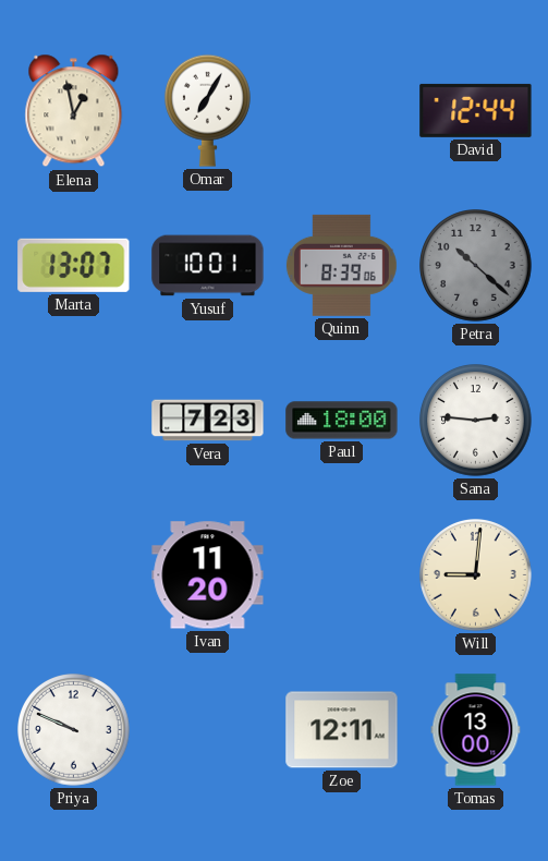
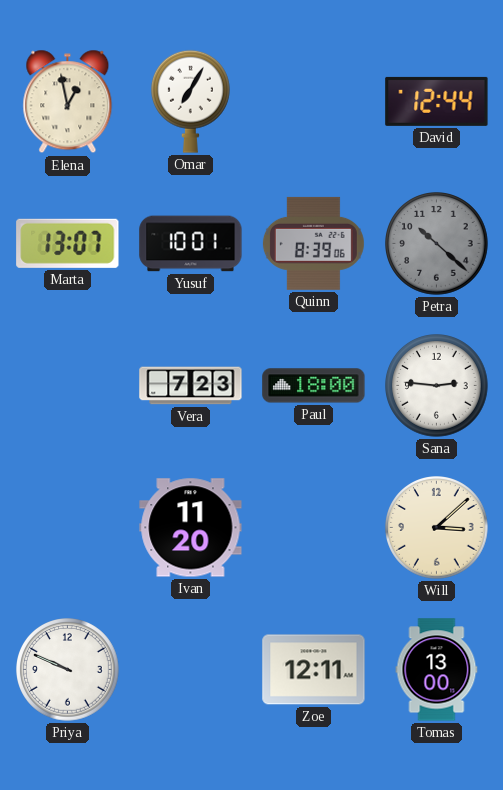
Will: 9:01 -> 3:08
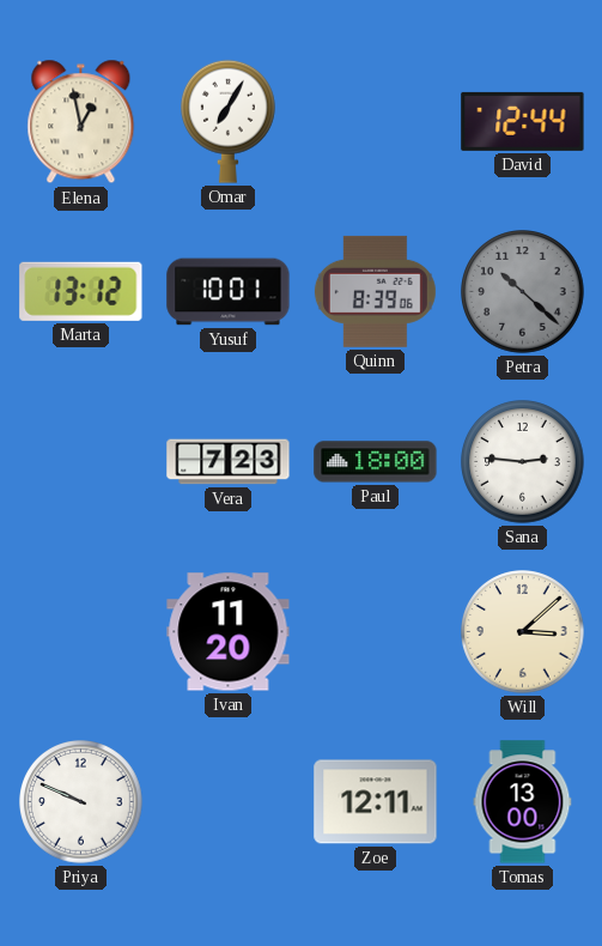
Marta: 13:07 -> 13:12
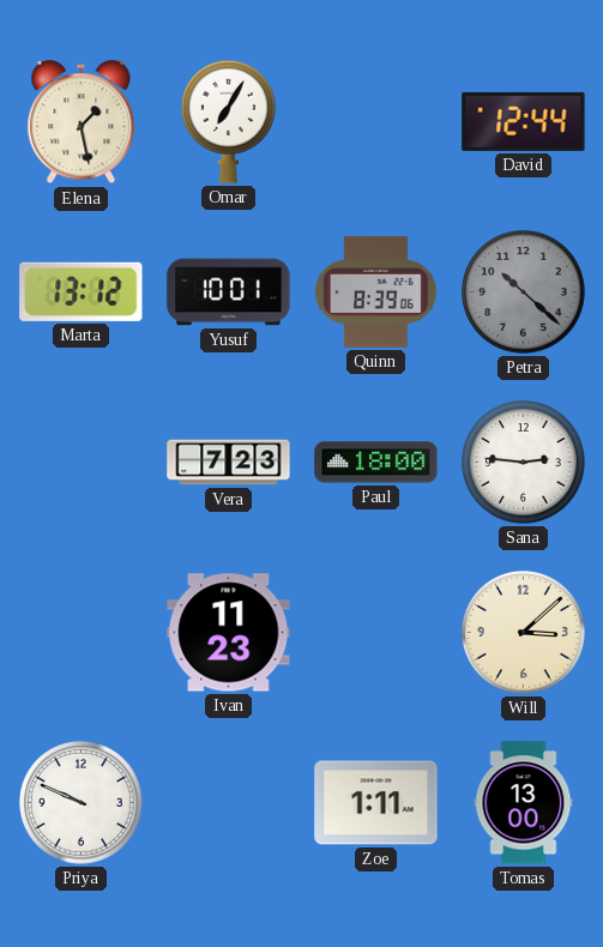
Elena: 12:58 -> 1:28
Ivan: 11:20 -> 11:23
Zoe: 12:11 -> 1:11
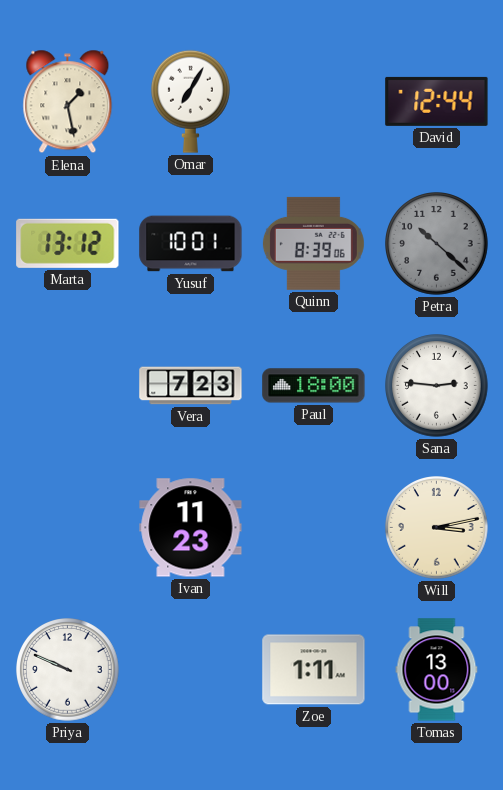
Will: 3:08 -> 3:13
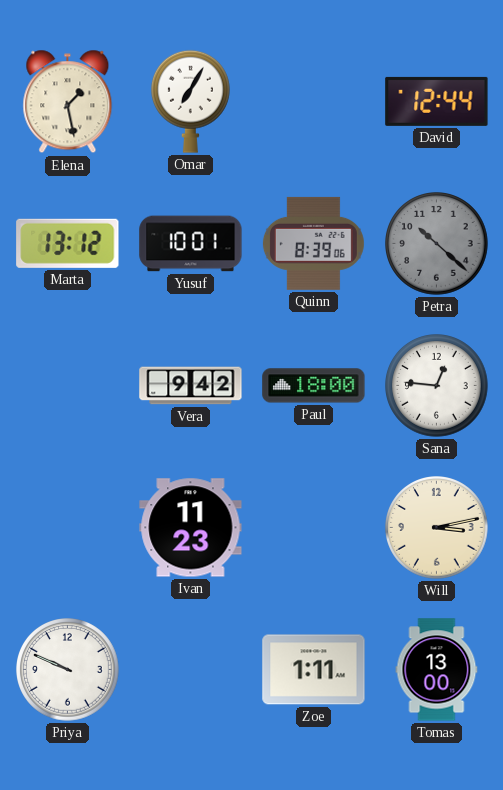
Vera: 7:23 -> 9:42
Sana: 2:46 -> 12:46
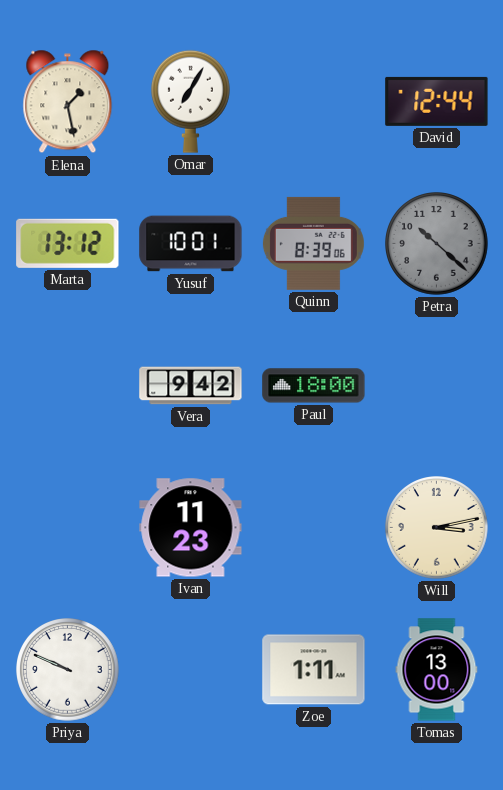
Sana: 12:46 -> none
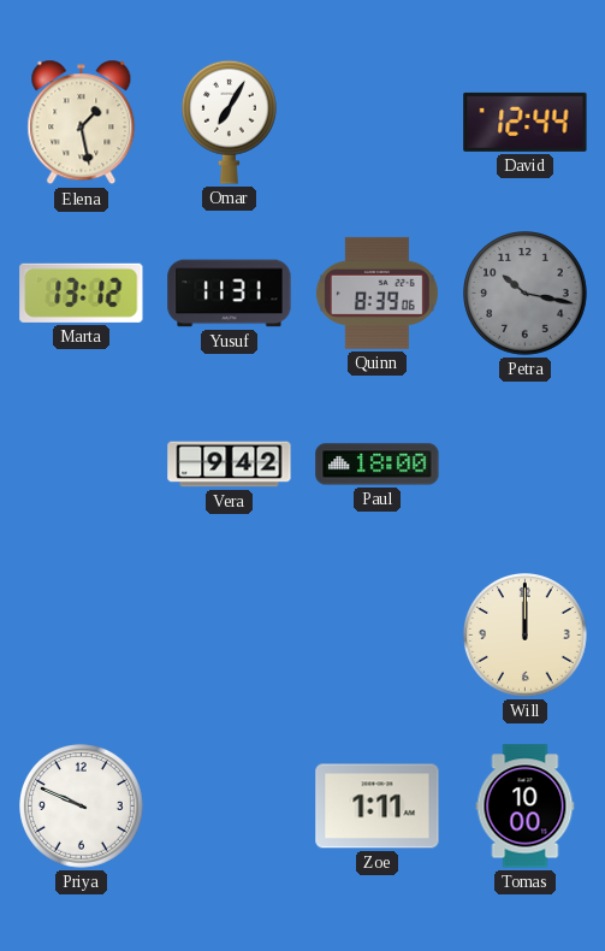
Yusuf: 10:01 -> 11:31
Petra: 10:22 -> 10:17
Ivan: 11:23 -> none
Will: 3:13 -> 12:00
Tomas: 13:00 -> 10:00
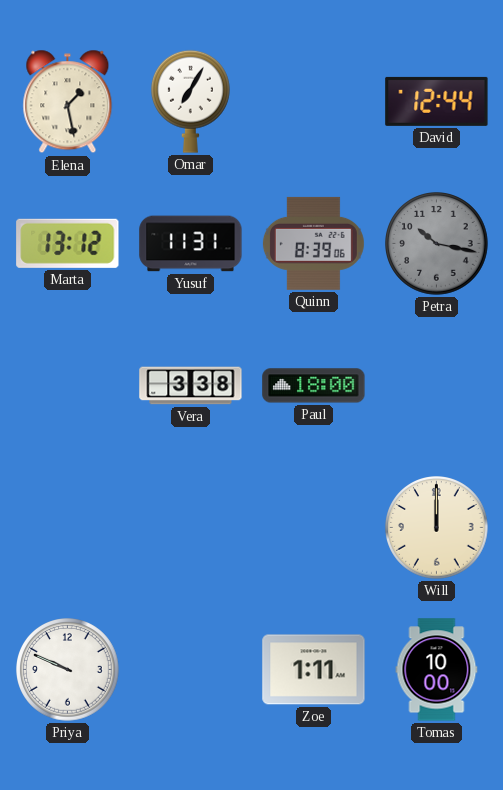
Vera: 9:42 -> 3:38
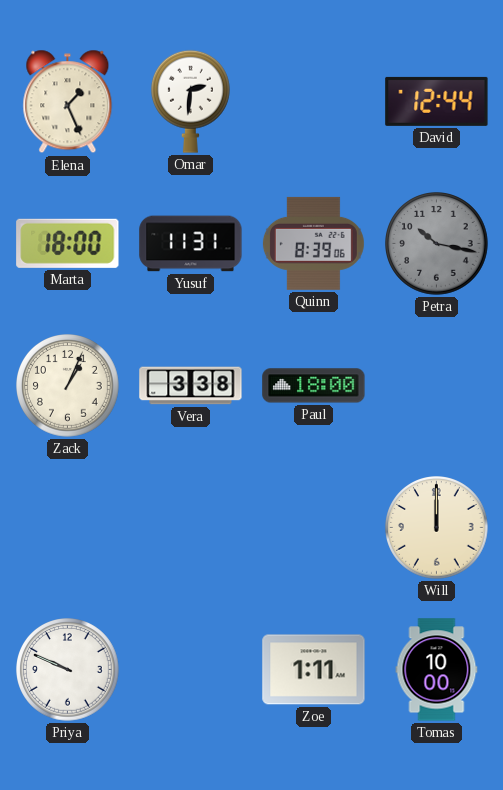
Elena: 1:28 -> 1:26
Omar: 7:05 -> 2:31
Marta: 13:12 -> 18:00
Zack: none -> 1:04
